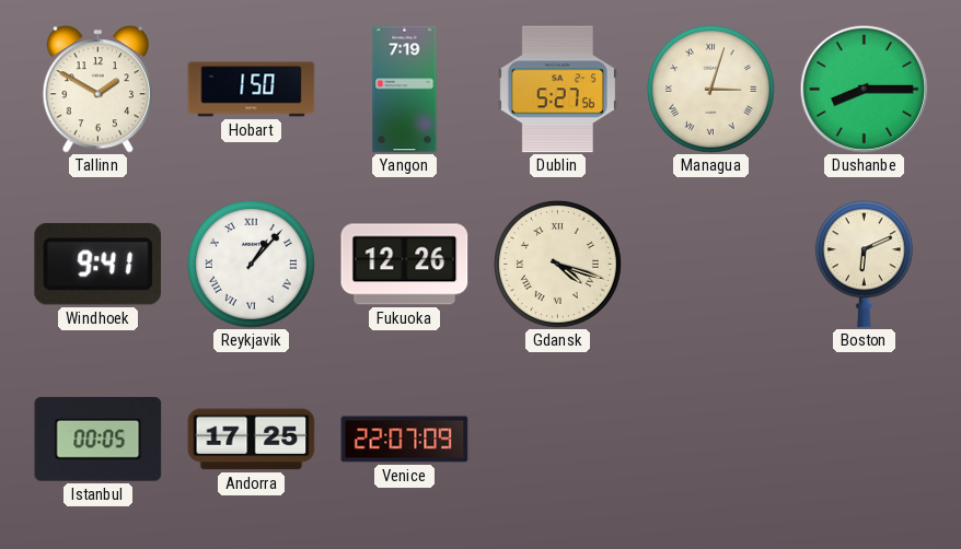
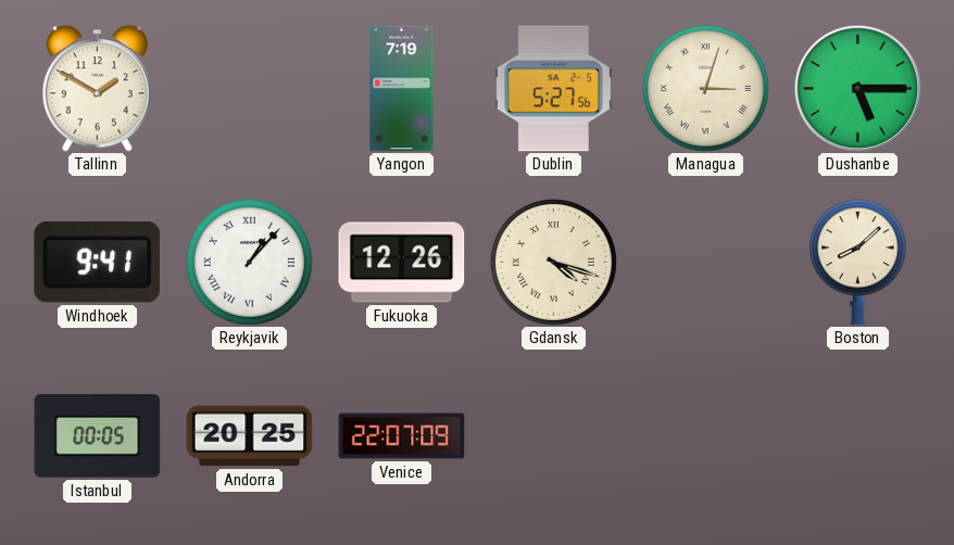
Hobart: 1:50 -> none
Dushanbe: 8:15 -> 5:15
Boston: 6:11 -> 8:08
Andorra: 17:25 -> 20:25
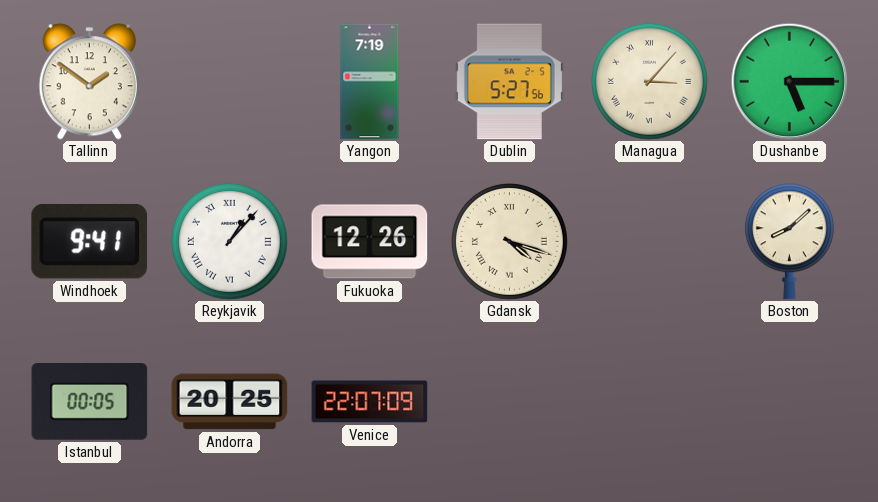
Tallinn: 1:50 -> 1:51
Managua: 3:03 -> 3:07
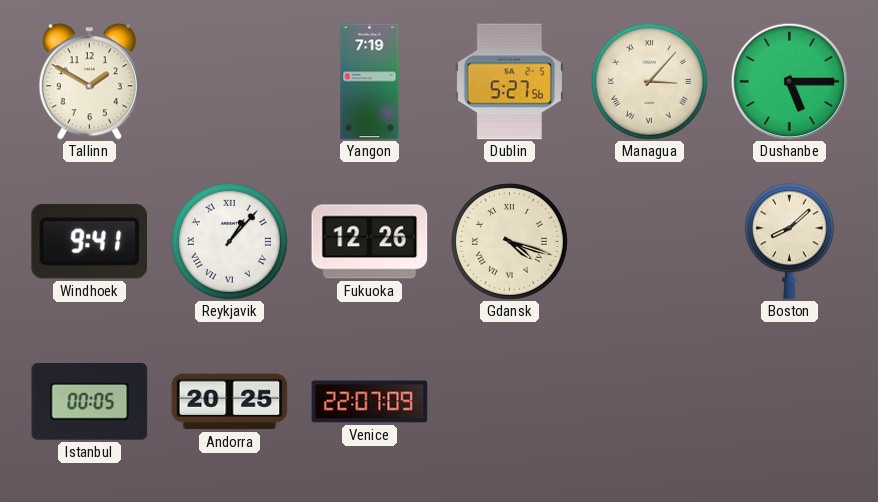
Tallinn: 1:51 -> 1:50
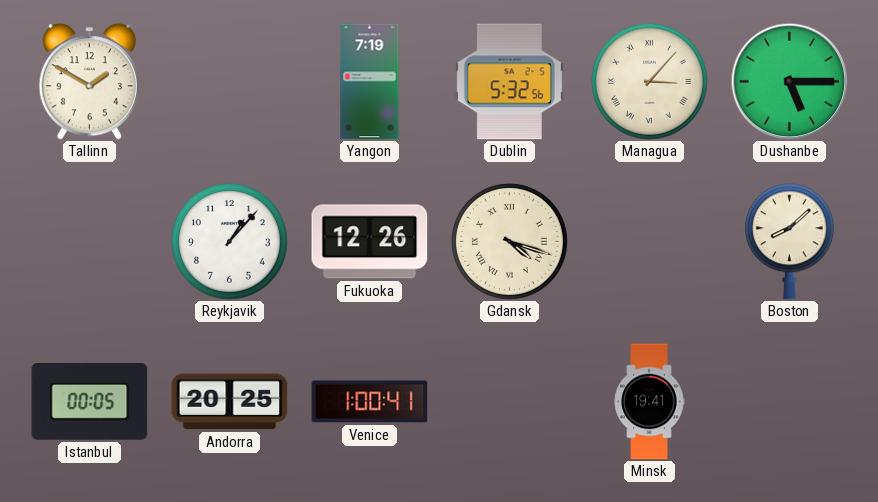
Dublin: 5:27 -> 5:32
Windhoek: 9:41 -> none
Reykjavik numerals: Roman -> Arabic
Venice: 22:07 -> 1:00
Minsk: none -> 19:41
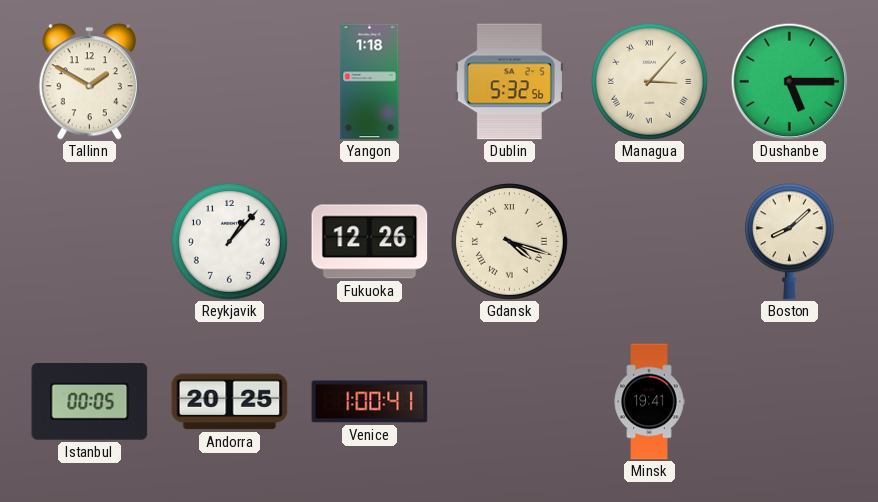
Yangon: 7:19 -> 1:18
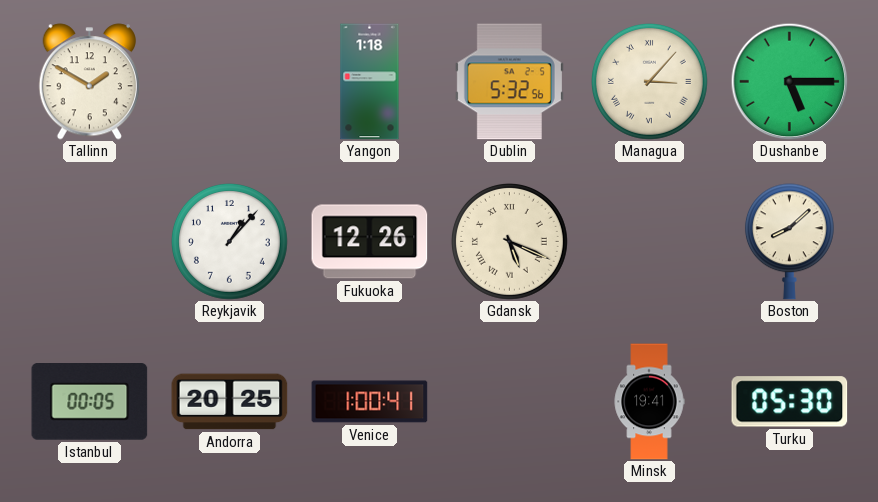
Gdansk: 4:18 -> 5:19
Turku: none -> 05:30
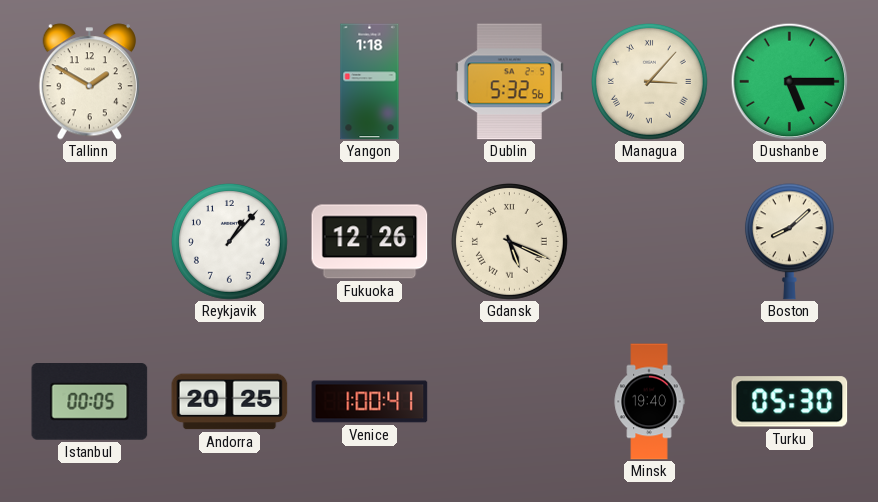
Minsk: 19:41 -> 19:40
